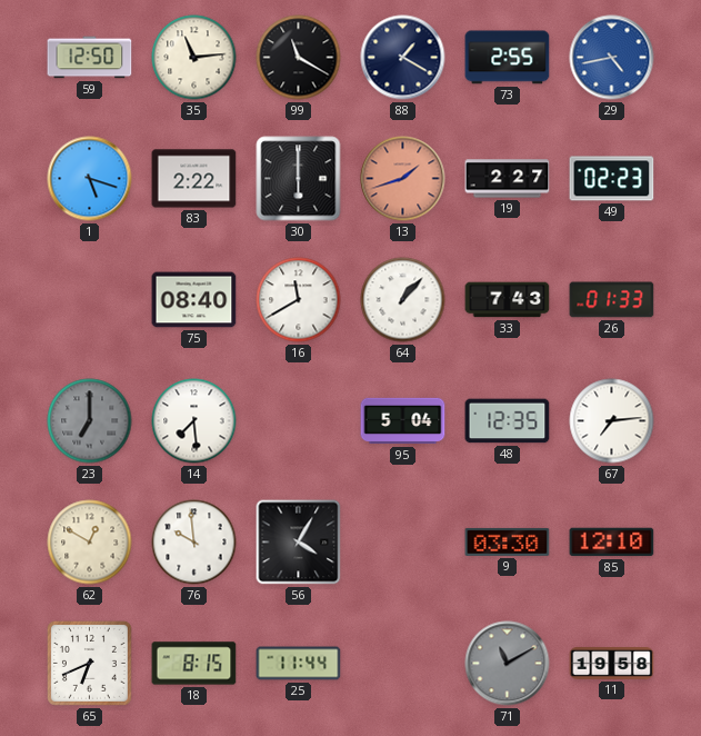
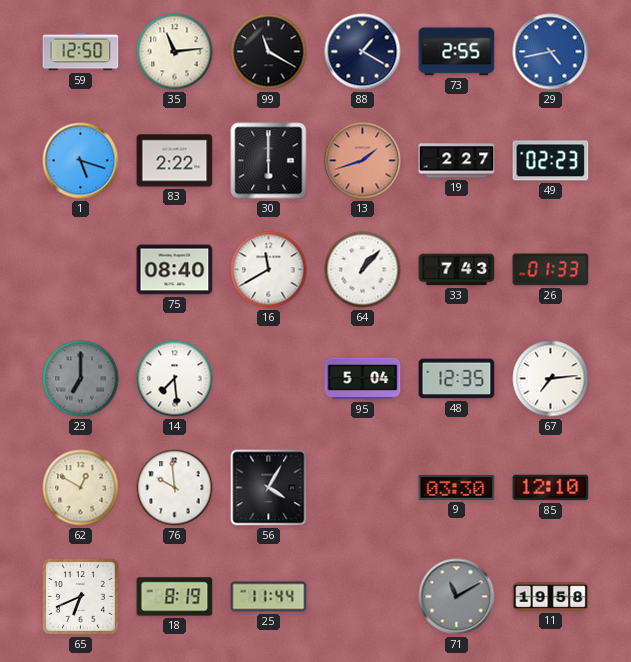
18: 8:15 -> 8:19
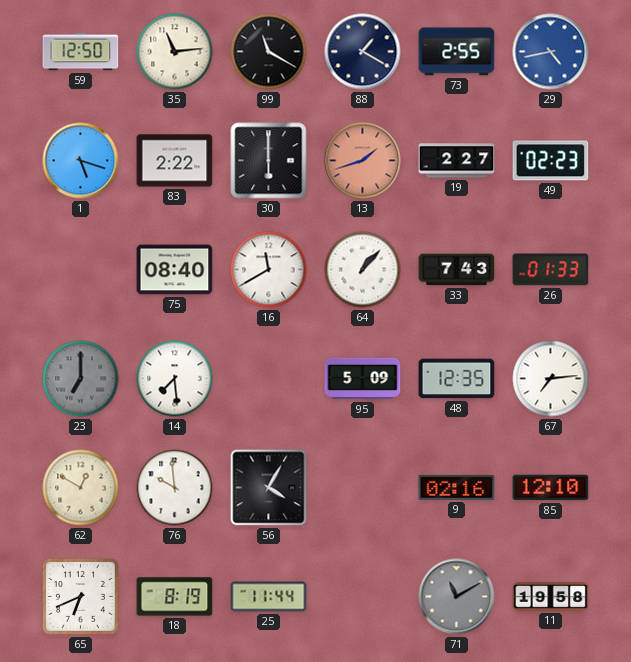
95: 5:04 -> 5:09
9: 03:30 -> 02:16
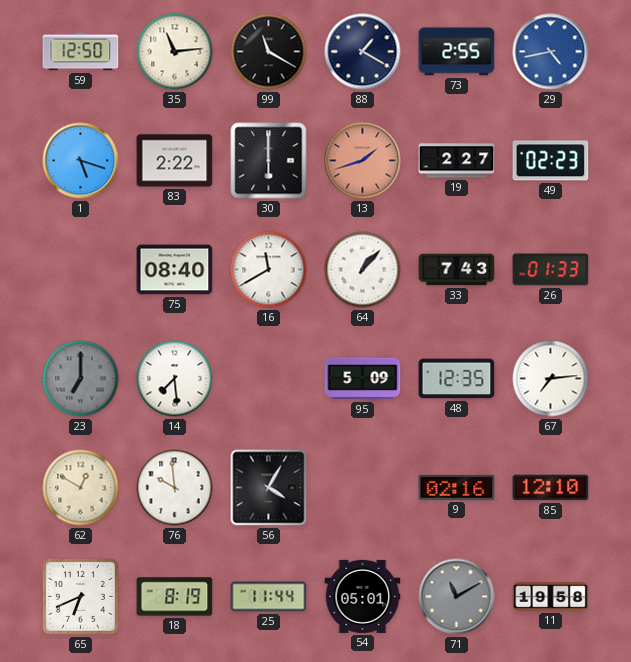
54: none -> 05:01
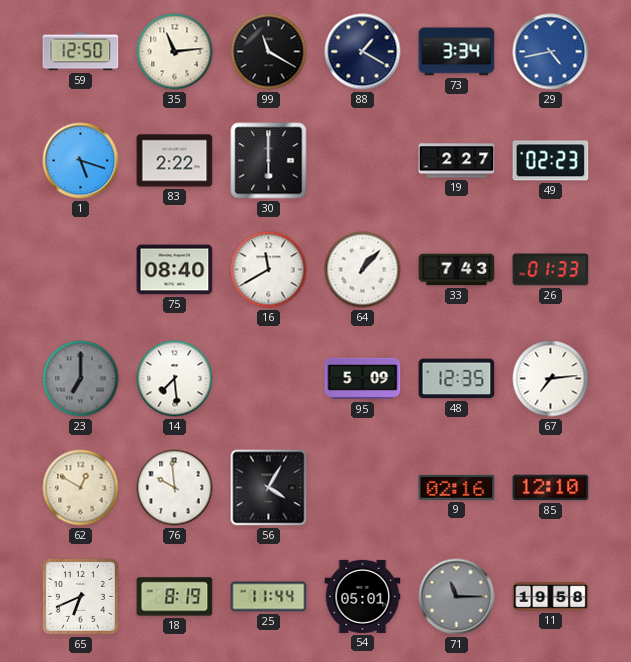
73: 2:55 -> 3:34
13: 1:42 -> none
71: 11:10 -> 11:15
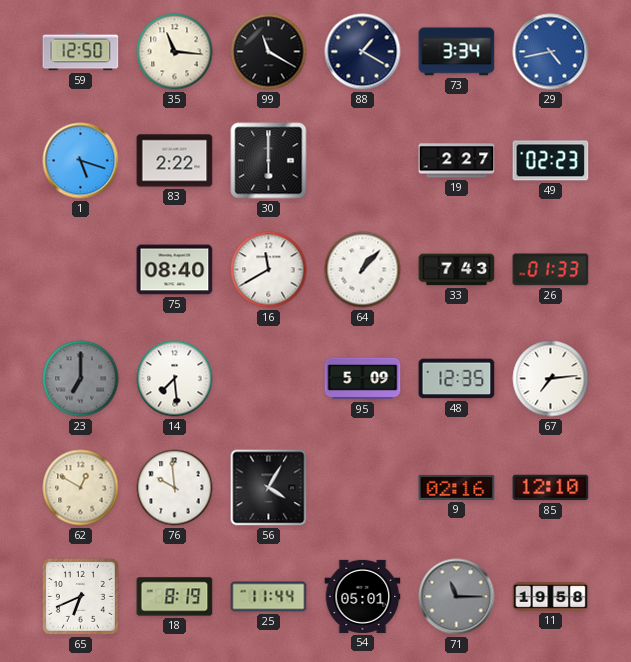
35: 11:14 -> 11:16
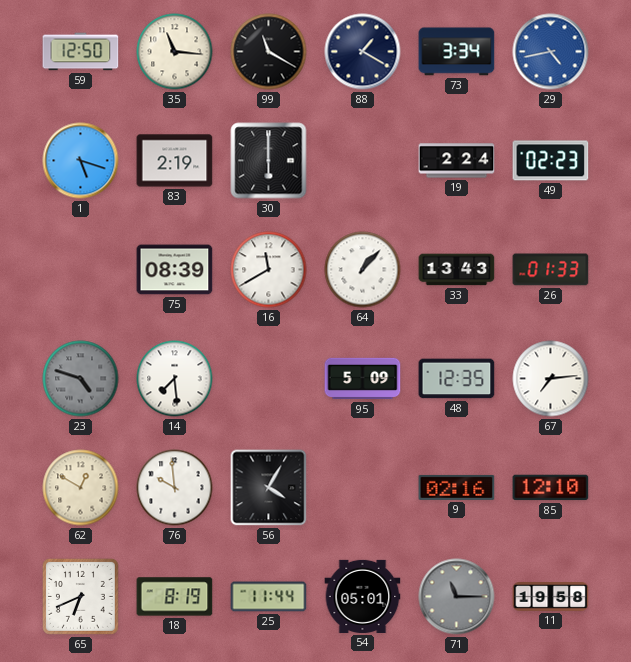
83: 2:22 -> 2:19
19: 2:27 -> 2:24
75: 08:40 -> 08:39
33: 7:43 -> 13:43
23: 7:00 -> 4:48
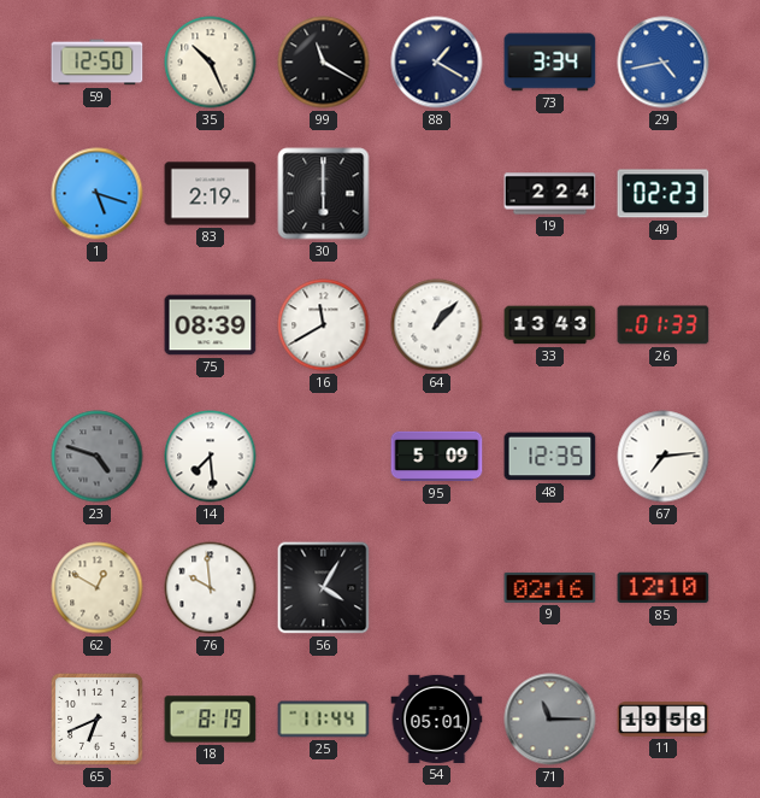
35: 11:16 -> 10:26
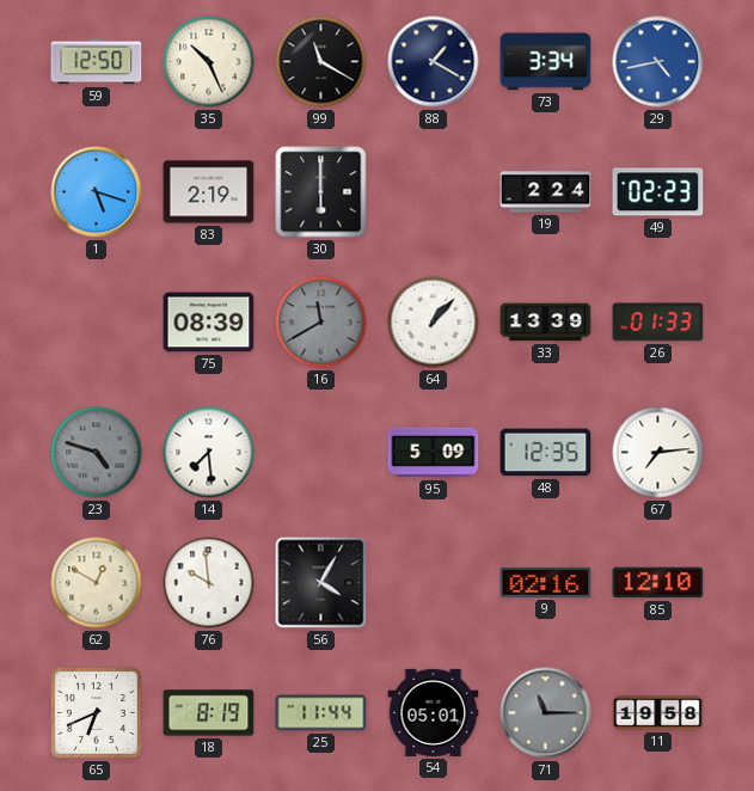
16 dial: white -> grey
33: 13:43 -> 13:39
